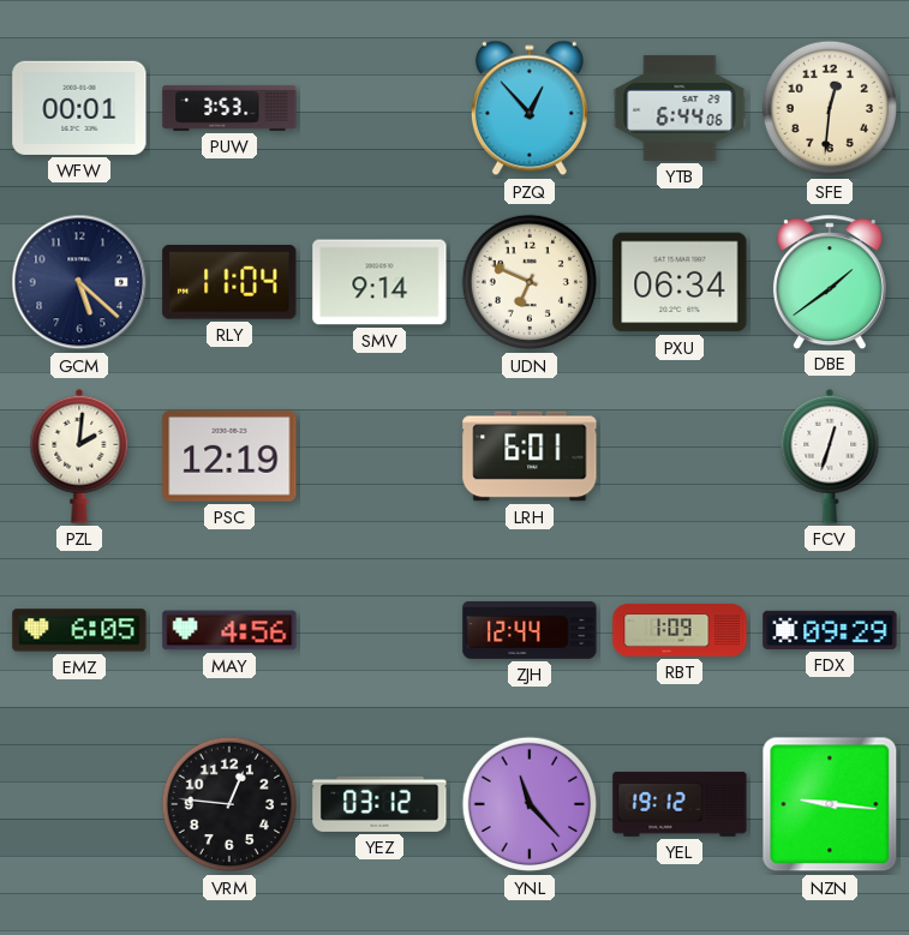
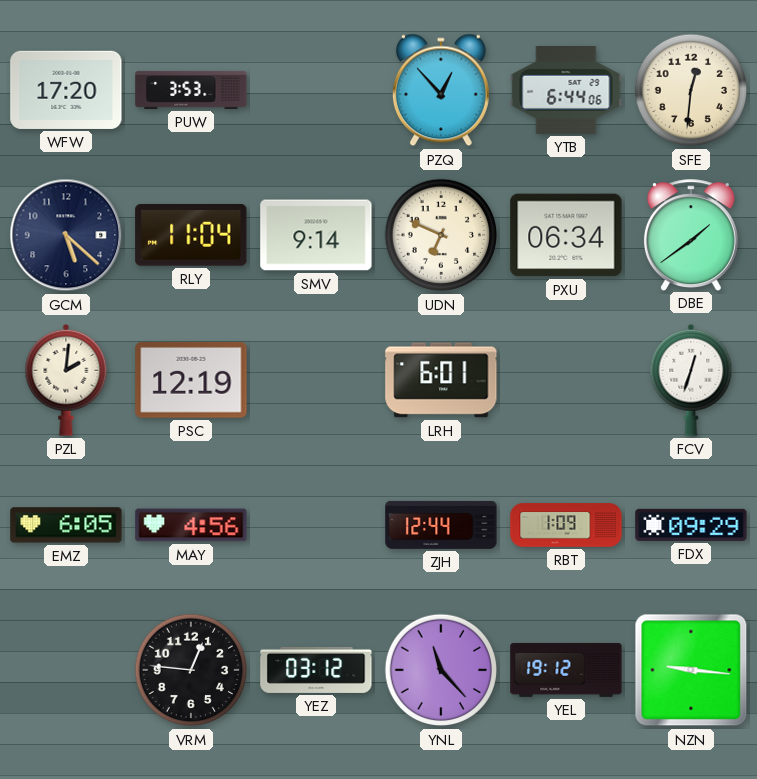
WFW: 00:01 -> 17:20
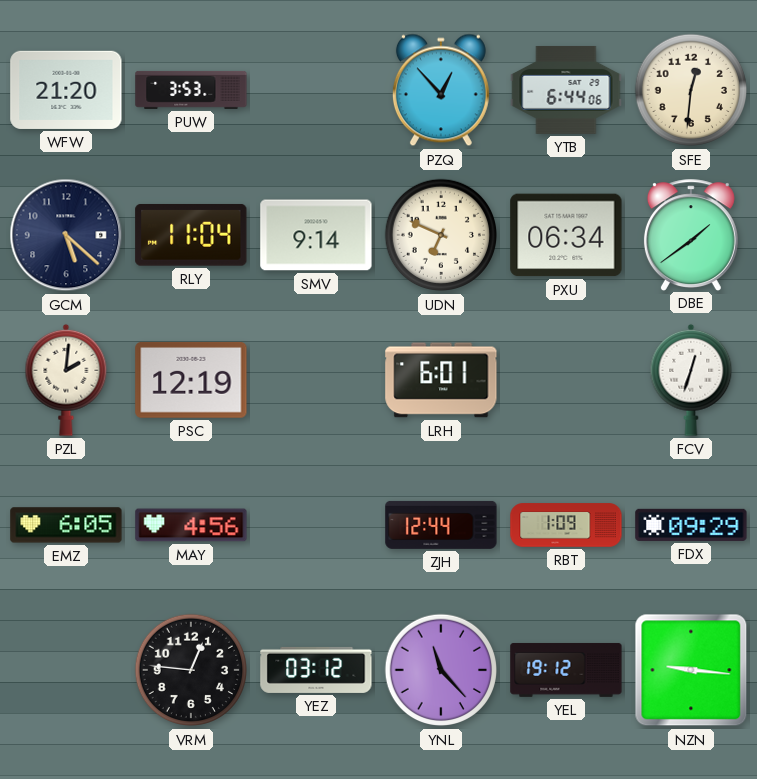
WFW: 17:20 -> 21:20
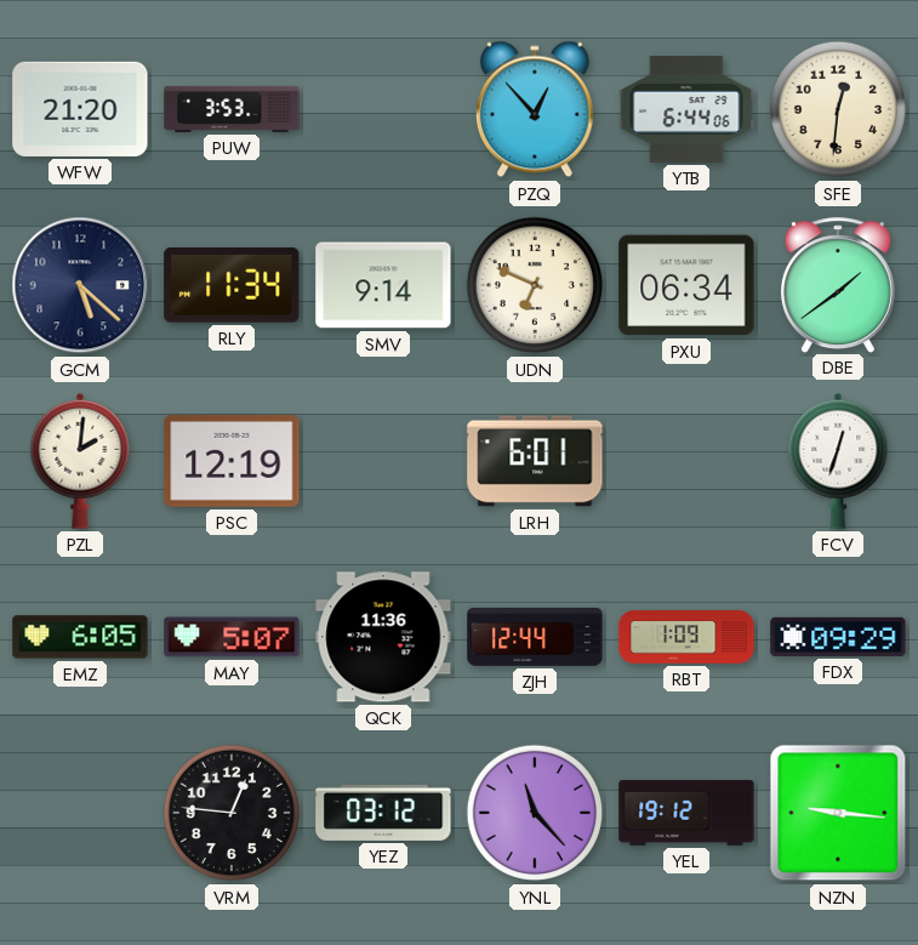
RLY: 11:04 -> 11:34
MAY: 4:56 -> 5:07
QCK: none -> 11:36
